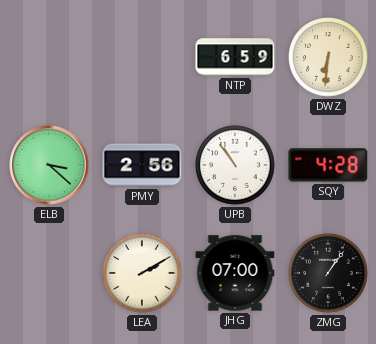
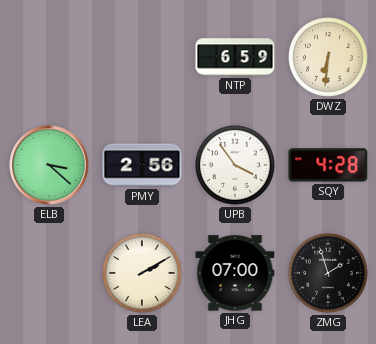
UPB: 10:54 -> 3:54
ZMG: 1:06 -> 1:57
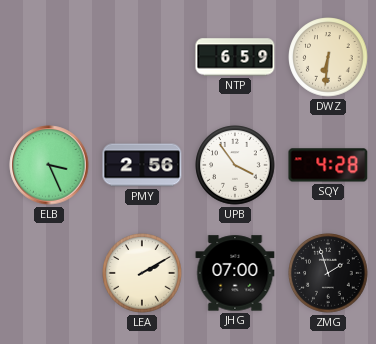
ELB: 3:22 -> 3:26
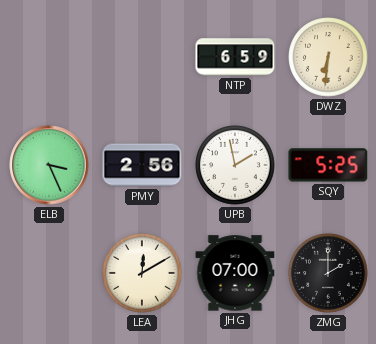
UPB: 3:54 -> 1:58
SQY: 4:28 -> 5:25
LEA: 2:10 -> 12:10
ZMG: 1:57 -> 2:00
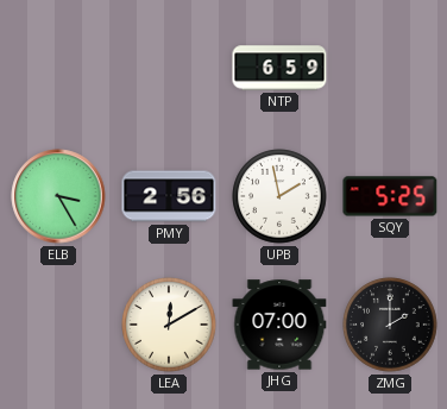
DWZ: 6:31 -> none
ELB: 3:26 -> 3:25
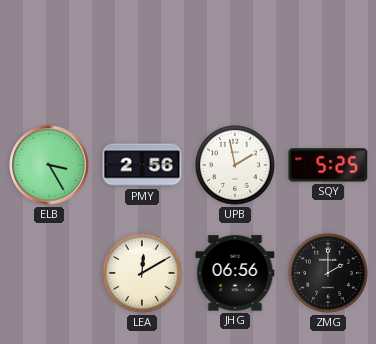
NTP: 6:59 -> none
JHG: 07:00 -> 06:56
